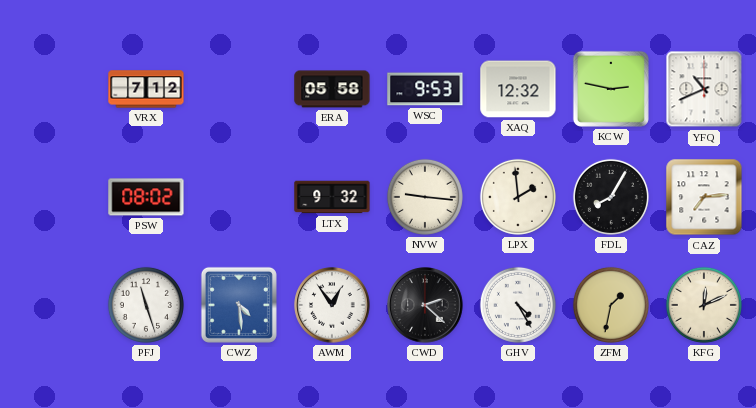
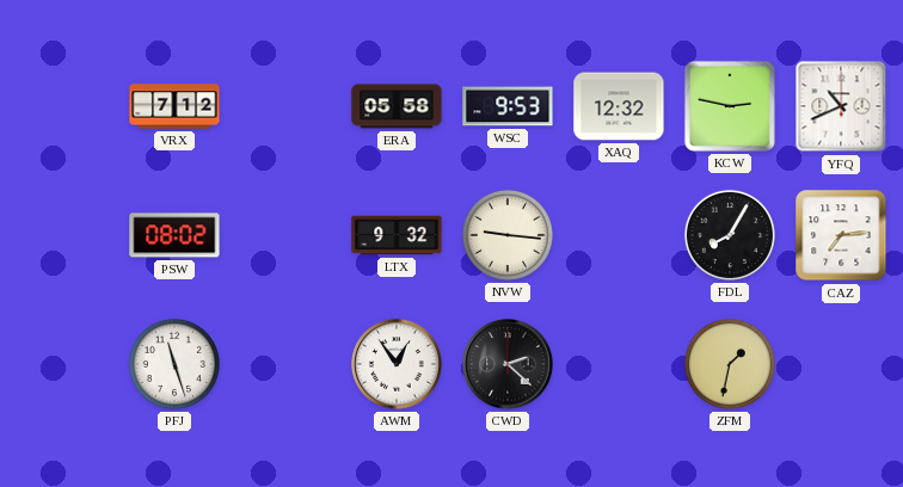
LPX: 1:59 -> none
CWZ: 4:29 -> none
GHV: 4:25 -> none
KFG: 12:11 -> none
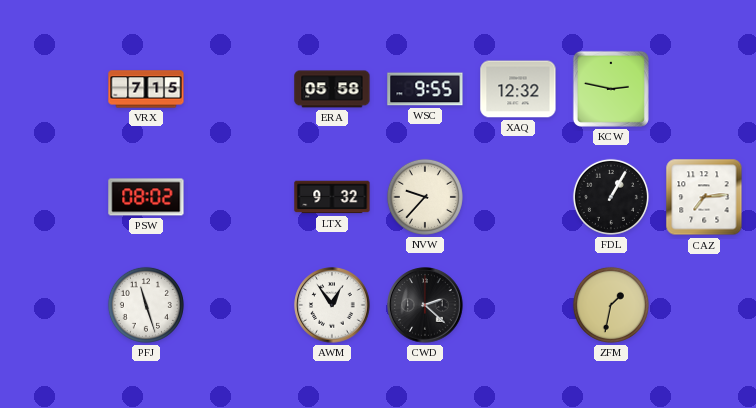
VRX: 7:12 -> 7:15
WSC: 9:53 -> 9:55
YFQ: 10:41 -> none
NVW: 9:16 -> 9:37
FDL: 8:05 -> 1:05
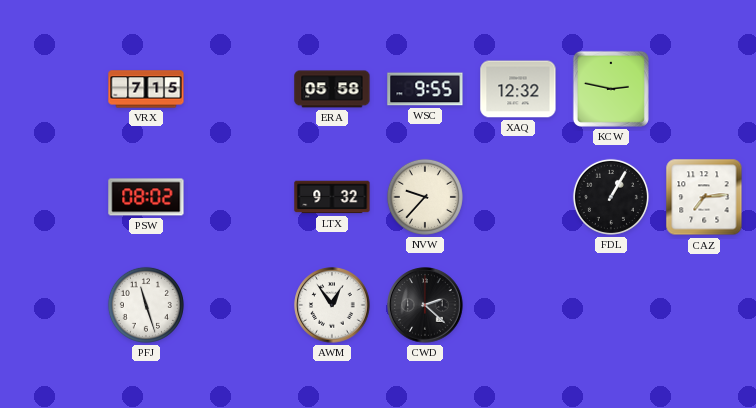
ZFM: 1:32 -> none
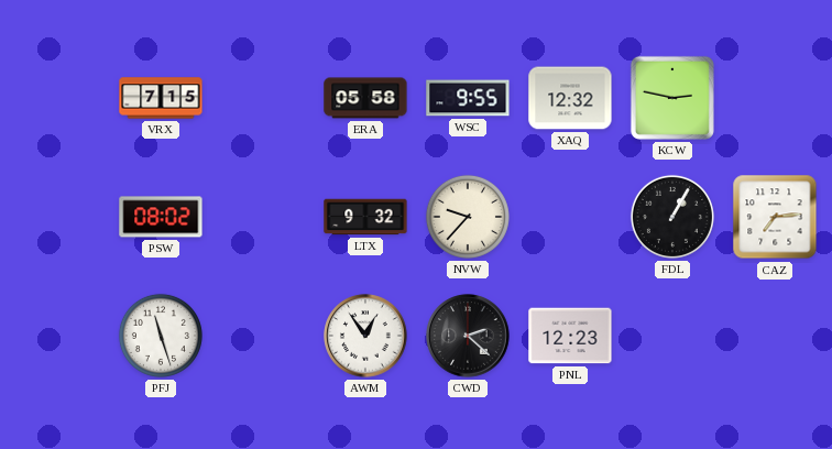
PNL: none -> 12:23
